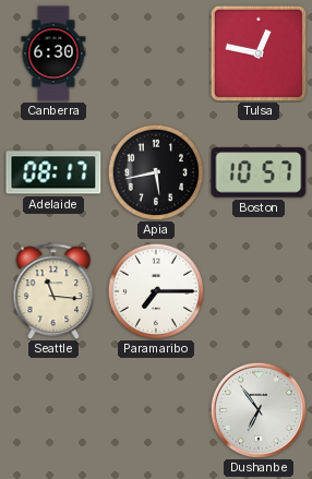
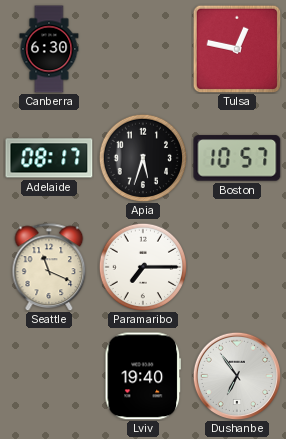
Apia: 5:43 -> 5:33
Seattle: 11:16 -> 11:19
Lviv: none -> 19:40
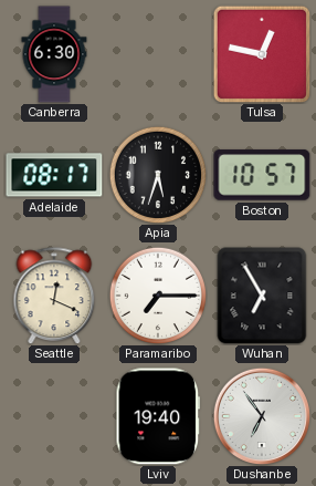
Seattle: 11:19 -> 12:19
Wuhan: none -> 6:55
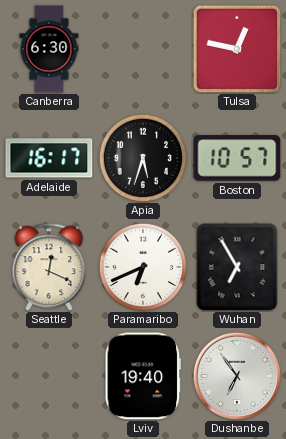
Adelaide: 08:17 -> 16:17
Paramaribo: 7:15 -> 6:41
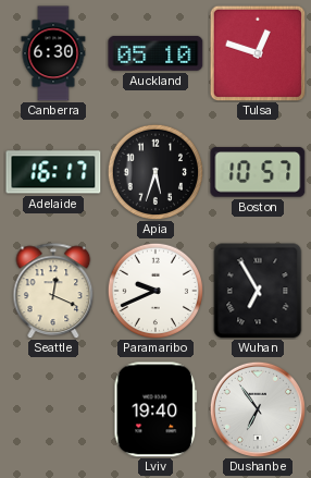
Auckland: none -> 05:10
Tulsa: 12:47 -> 12:48
Paramaribo: 6:41 -> 9:41
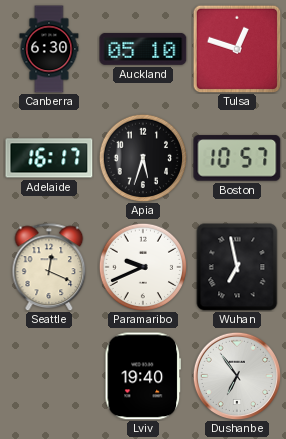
Wuhan: 6:55 -> 6:58
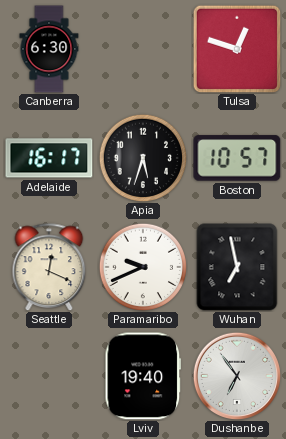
Auckland: 05:10 -> none
